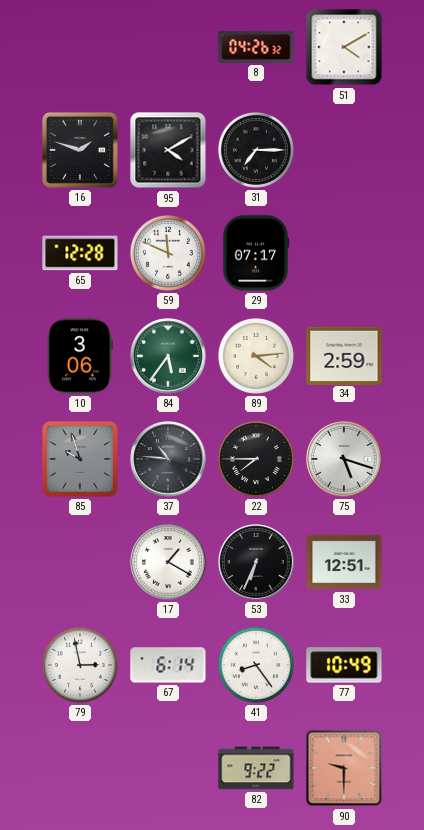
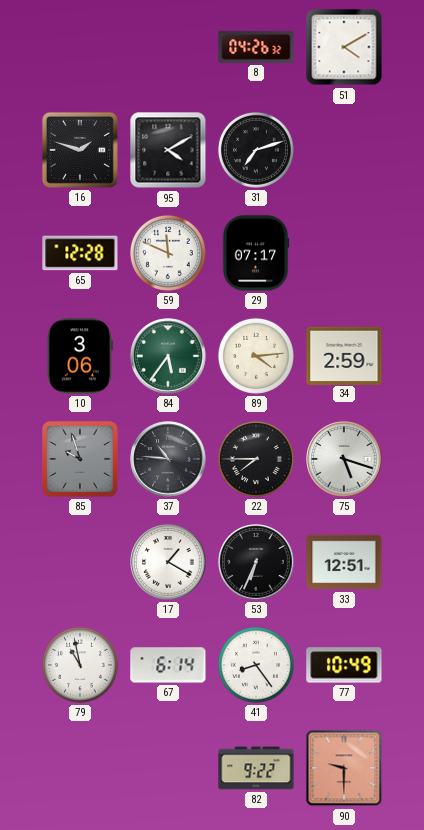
31: 7:15 -> 7:12
79: 2:58 -> 10:58
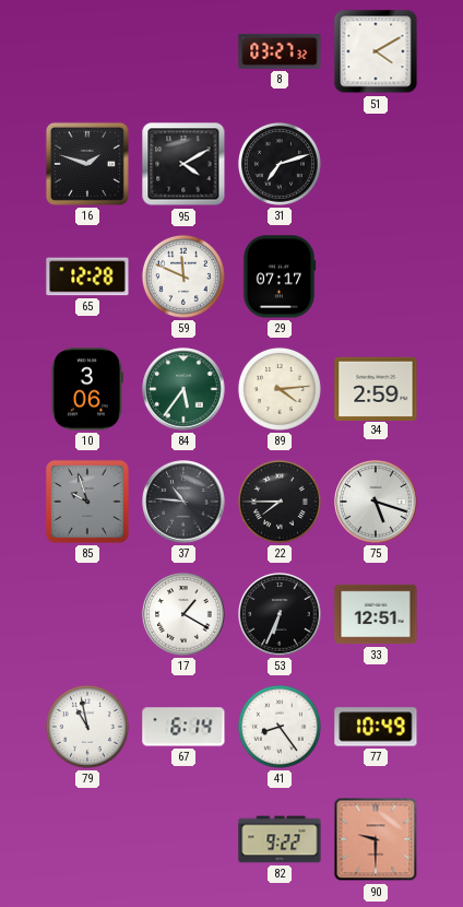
8: 04:26 -> 03:27
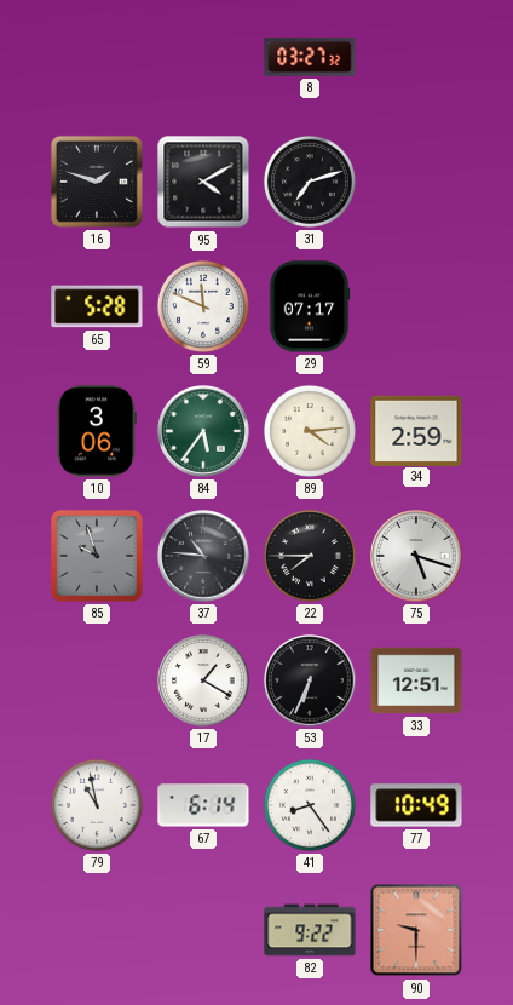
51: 4:10 -> none
65: 12:28 -> 5:28
